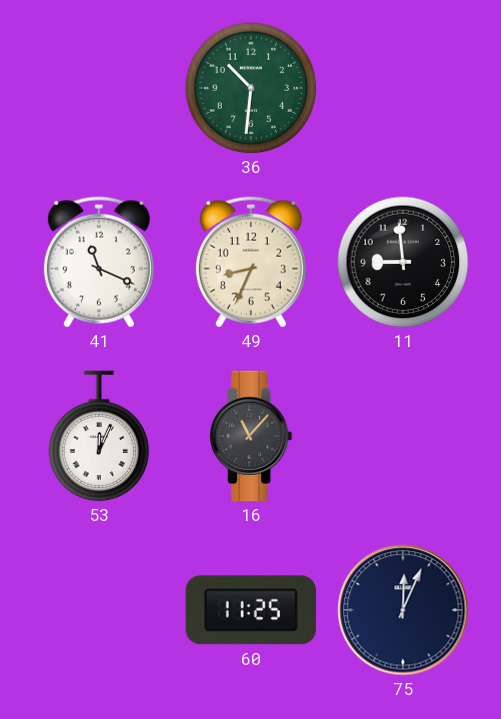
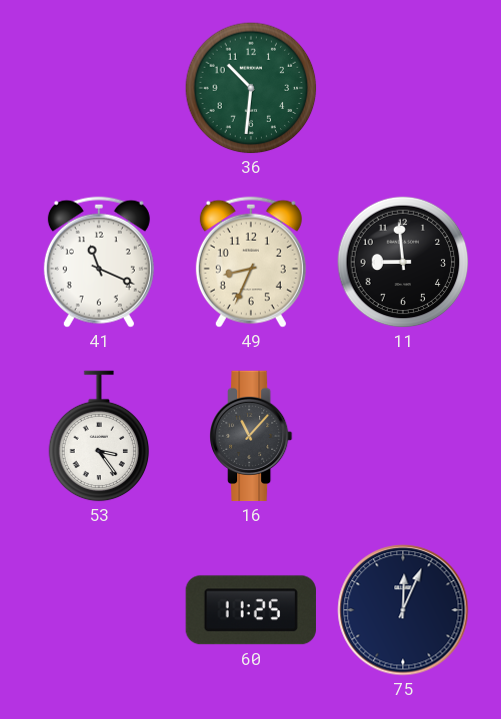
53: 12:04 -> 3:24
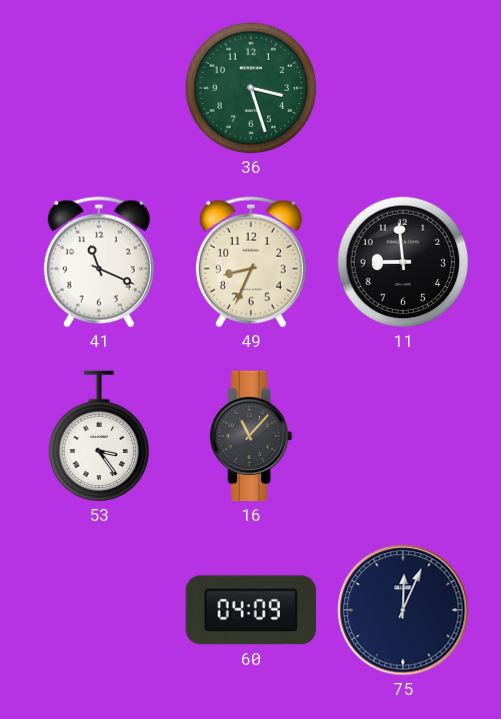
36: 10:31 -> 3:27
60: 11:25 -> 04:09
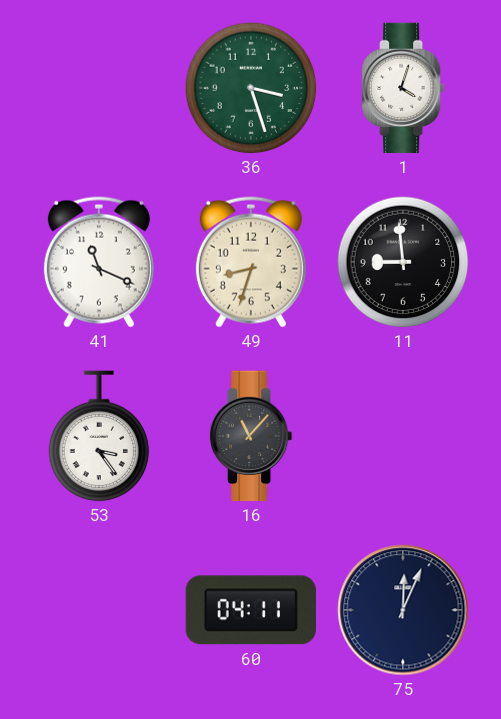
1: none -> 4:03
49: 8:34 -> 8:33
60: 04:09 -> 04:11
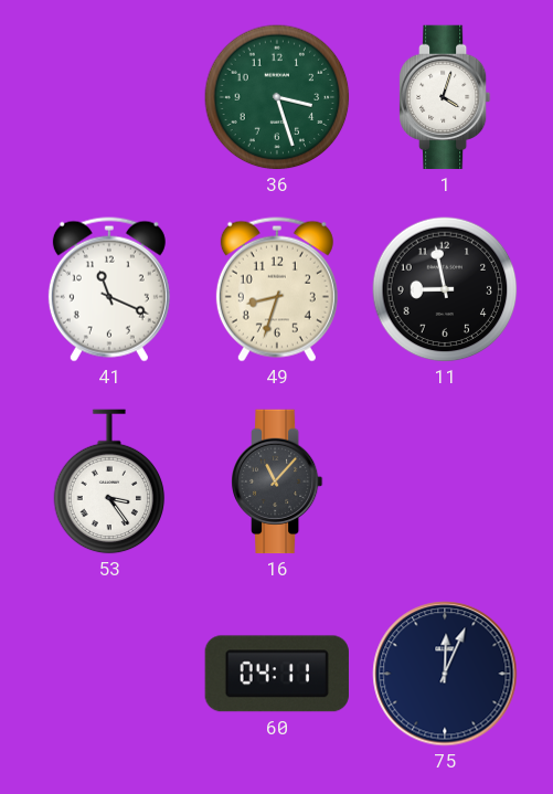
11: 8:59 -> 8:58
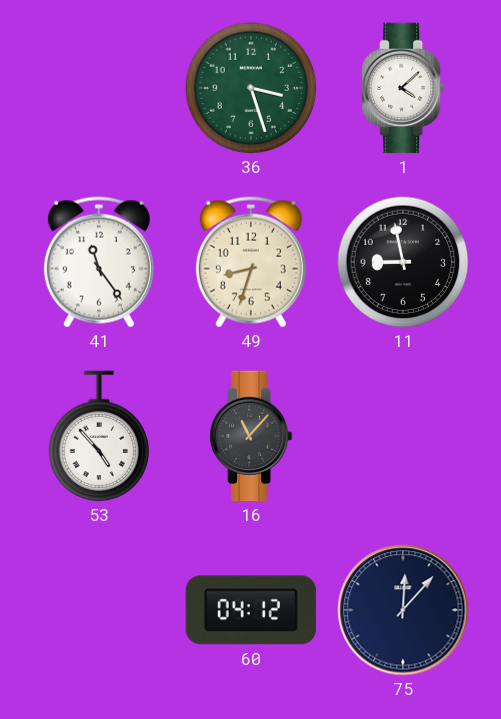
1: 4:03 -> 4:08
41: 11:19 -> 11:24
53: 3:24 -> 4:53
60: 04:11 -> 04:12
75: 12:04 -> 12:07
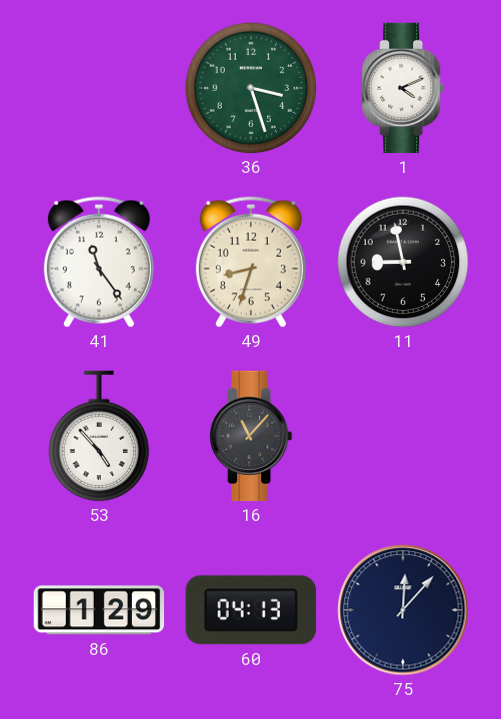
1: 4:08 -> 4:11
86: none -> 1:29
60: 04:12 -> 04:13
